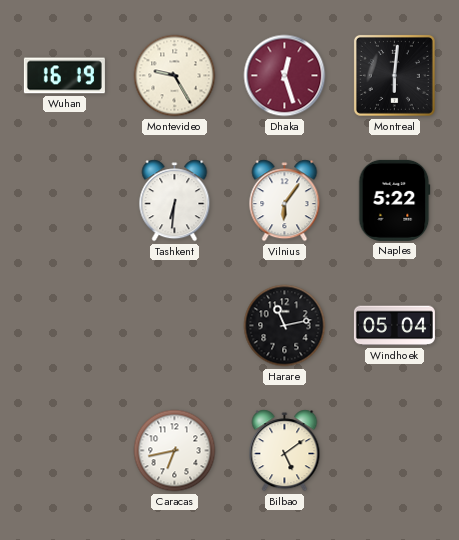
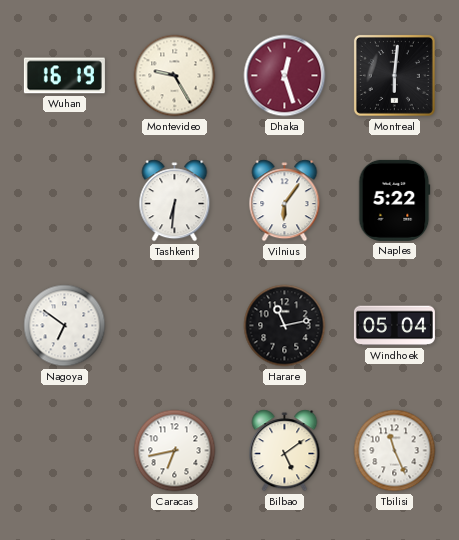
Nagoya: none -> 6:51
Tbilisi: none -> 11:26
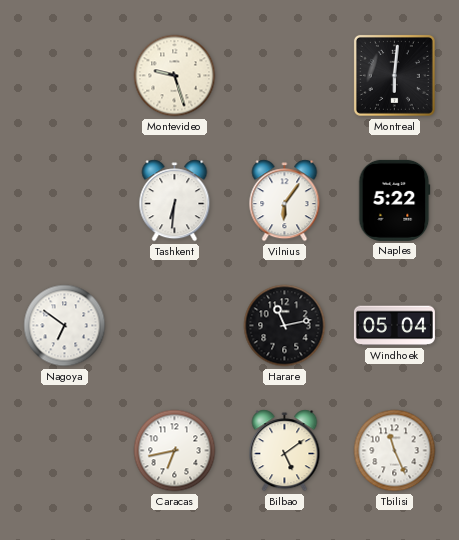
Wuhan: 16:19 -> none
Montevideo: 9:25 -> 9:27
Dhaka: 12:27 -> none
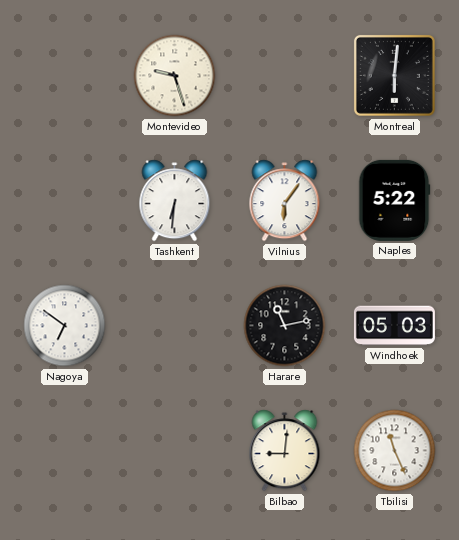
Windhoek: 05:04 -> 05:03
Caracas: 6:43 -> none
Bilbao: 5:09 -> 9:01
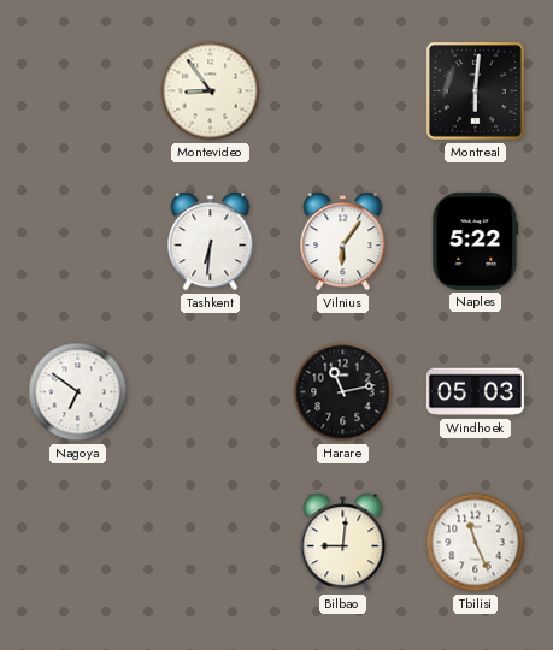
Montevideo: 9:27 -> 8:54
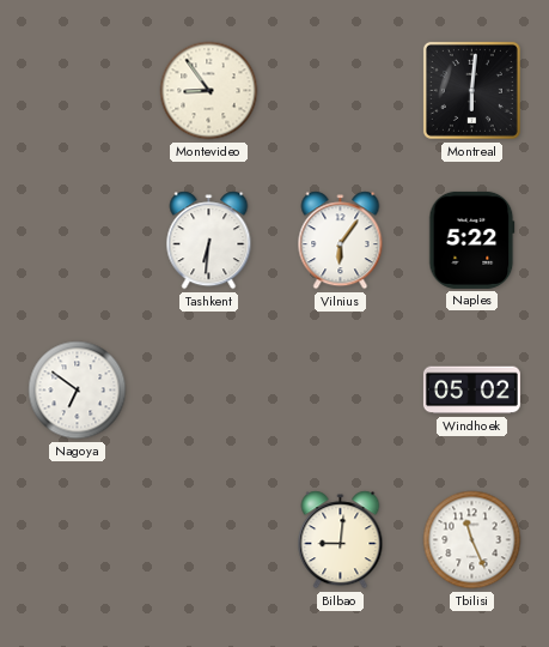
Harare: 11:13 -> none
Windhoek: 05:03 -> 05:02
